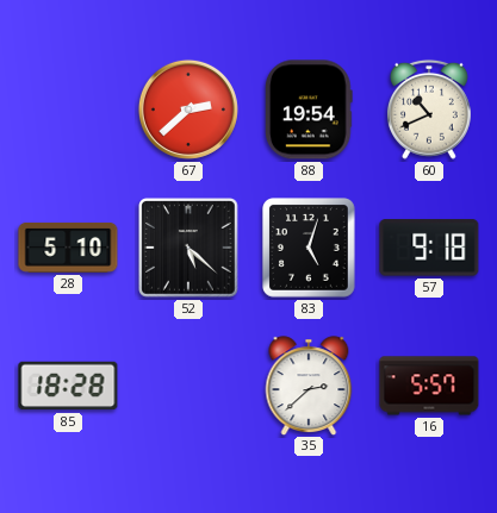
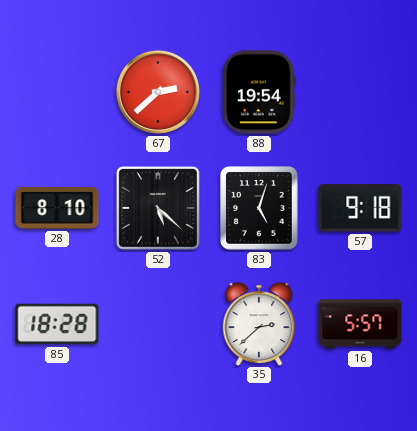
60: 10:41 -> none
28: 5:10 -> 8:10
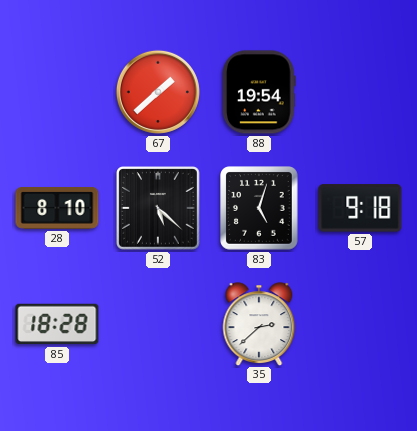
67: 2:38 -> 1:38
16: 5:57 -> none
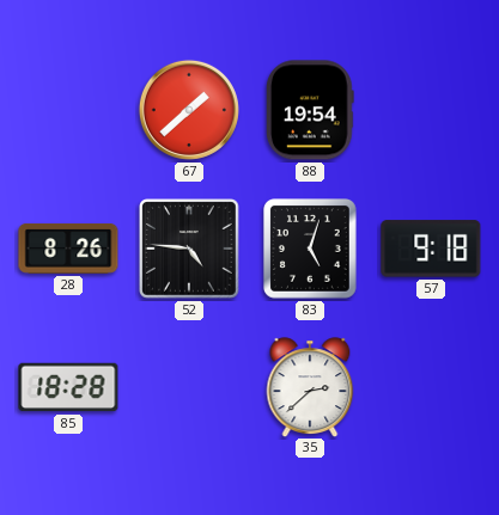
28: 8:10 -> 8:26
52: 5:22 -> 4:46
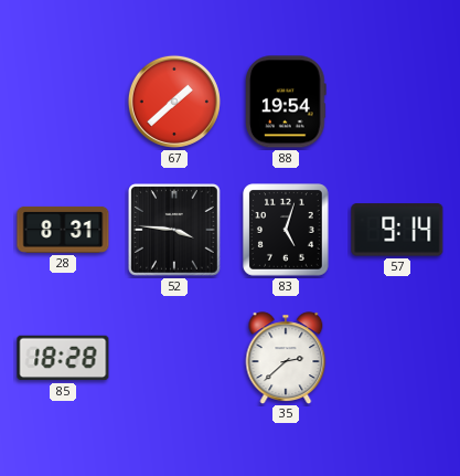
28: 8:26 -> 8:31
52: 4:46 -> 3:46
57: 9:18 -> 9:14
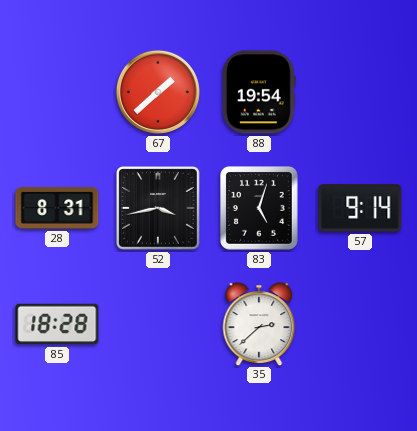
52: 3:46 -> 3:43
